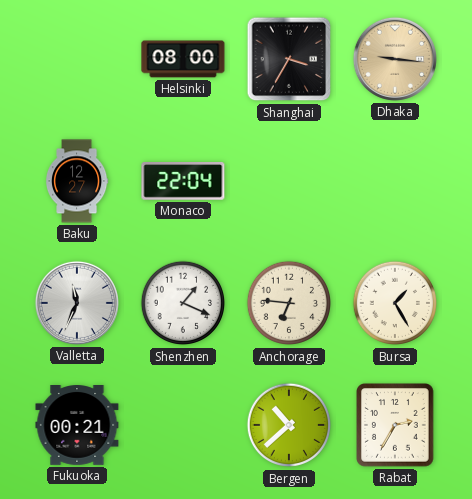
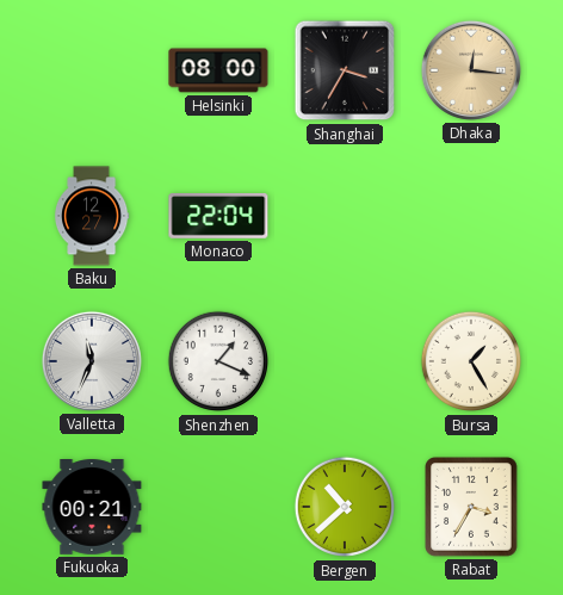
Dhaka: 9:16 -> 12:16
Anchorage: 6:46 -> none
Rabat: 2:35 -> 3:35
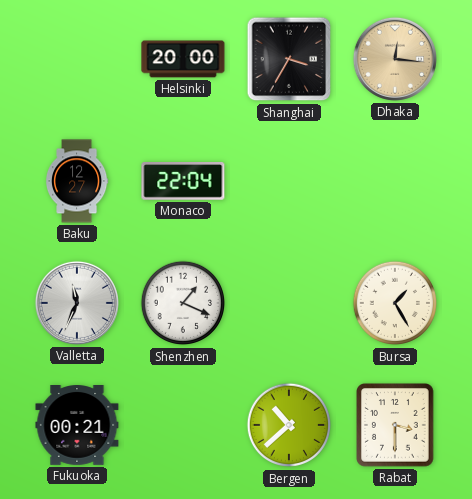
Helsinki: 08:00 -> 20:00
Rabat: 3:35 -> 3:30
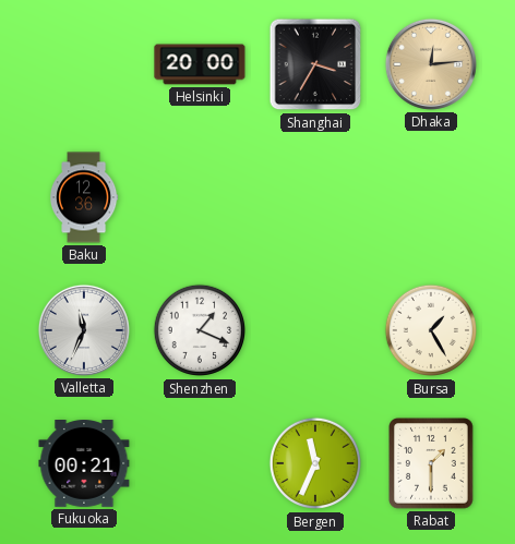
Dhaka: 12:16 -> 12:14
Baku: 12:27 -> 12:36
Monaco: 22:04 -> none
Bergen: 10:38 -> 11:34
Rabat: 3:30 -> 1:30
